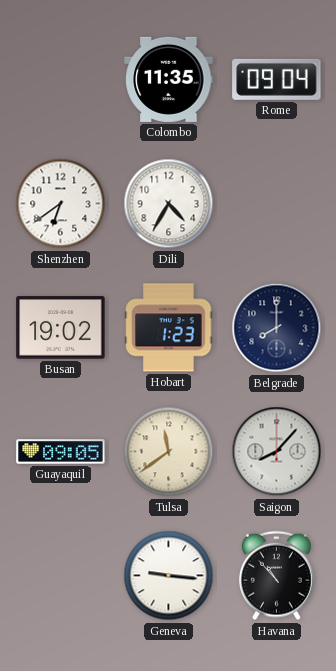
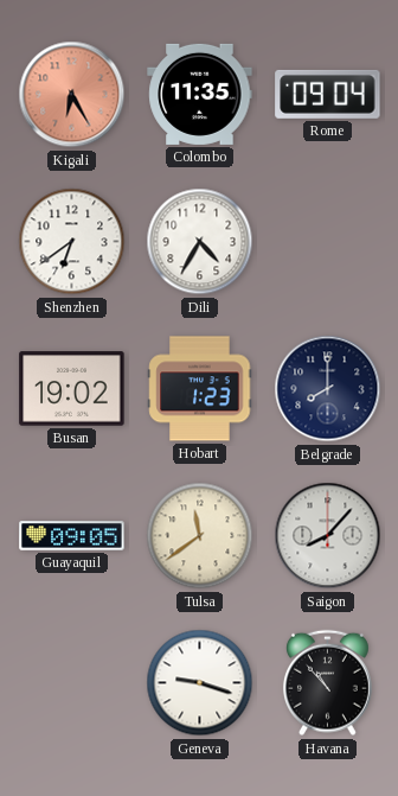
Kigali: none -> 6:25
Geneva: 9:16 -> 9:18
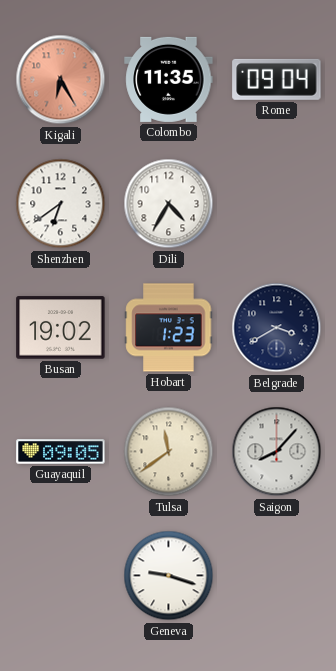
Belgrade: 8:00 -> 3:40
Havana: 10:53 -> none
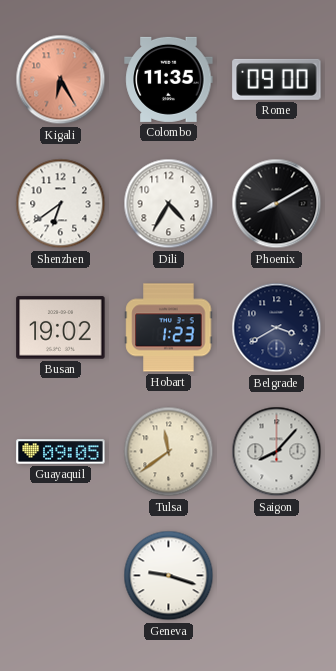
Rome: 09:04 -> 09:00
Phoenix: none -> 8:10
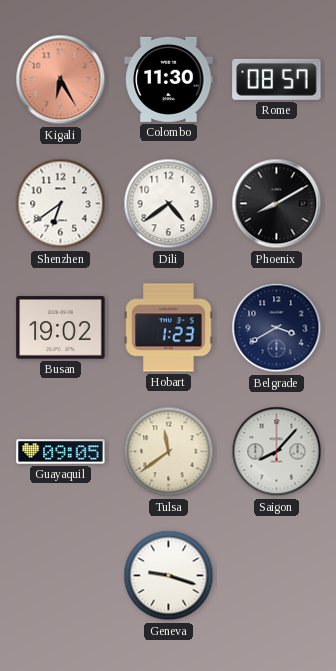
Colombo: 11:35 -> 11:30
Rome: 09:00 -> 08:57
Dili: 4:35 -> 4:39
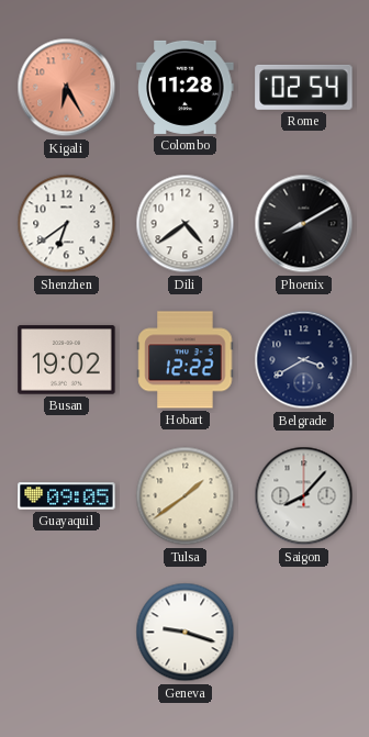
Colombo: 11:30 -> 11:28
Rome: 08:57 -> 02:54
Hobart: 1:23 -> 12:22
Tulsa: 11:39 -> 1:39
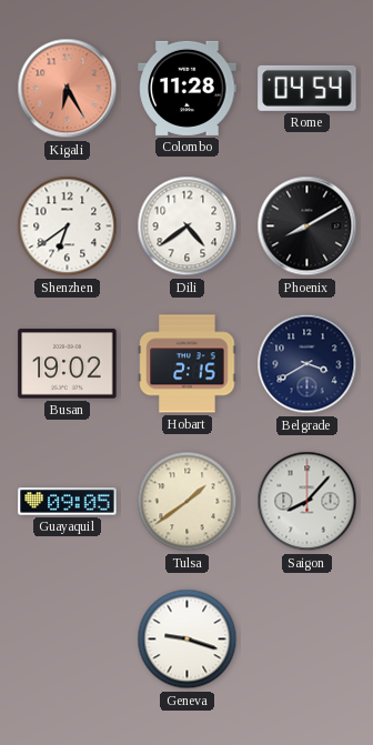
Rome: 02:54 -> 04:54
Hobart: 12:22 -> 2:15
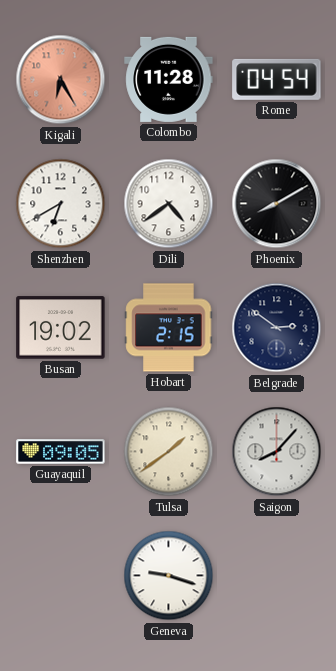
Shenzhen: 6:39 -> 6:40
Belgrade: 3:40 -> 2:51
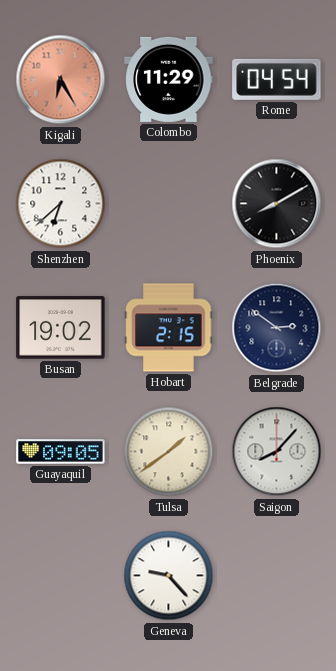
Colombo: 11:28 -> 11:29
Shenzhen: 6:40 -> 6:38
Dili: 4:39 -> none
Geneva: 9:18 -> 9:23
